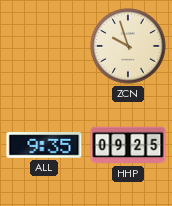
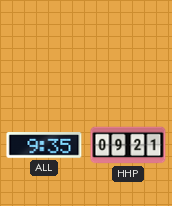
ZCN: 9:57 -> none
HHP: 09:25 -> 09:21
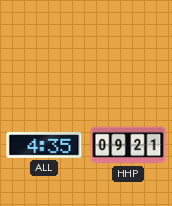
ALL: 9:35 -> 4:35
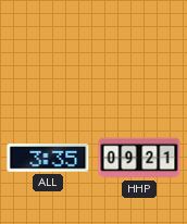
ALL: 4:35 -> 3:35
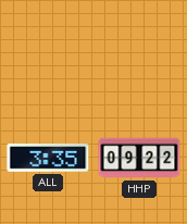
HHP: 09:21 -> 09:22
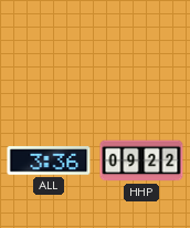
ALL: 3:35 -> 3:36
